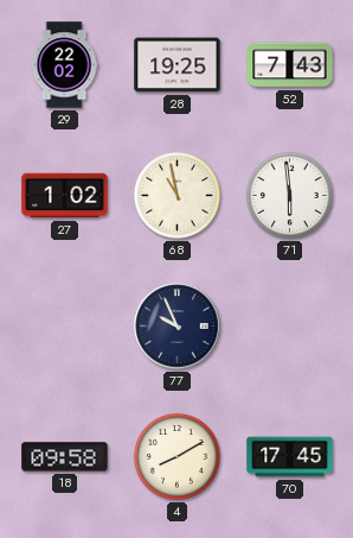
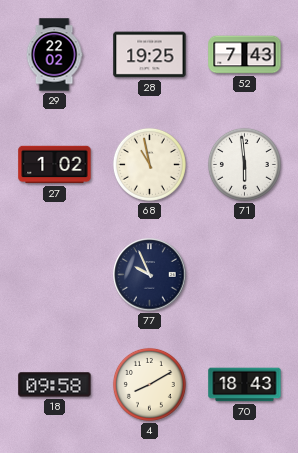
70: 17:45 -> 18:43
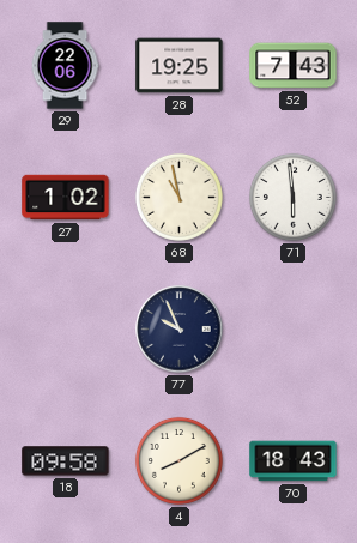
29: 22:02 -> 22:06
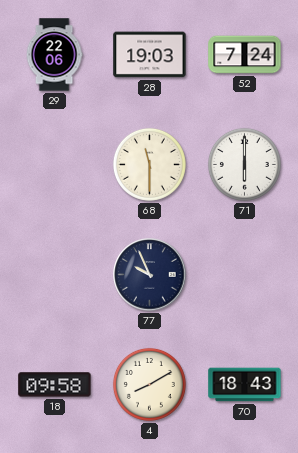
28: 19:25 -> 19:03
52: 7:43 -> 7:24
27: 1:02 -> none
68: 10:58 -> 11:30
71: 5:59 -> 6:00
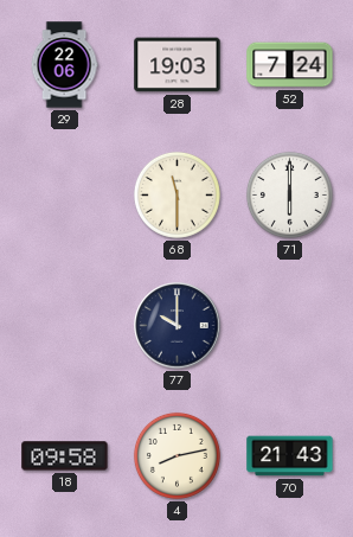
77: 9:56 -> 10:00
4: 8:10 -> 8:13
70: 18:43 -> 21:43
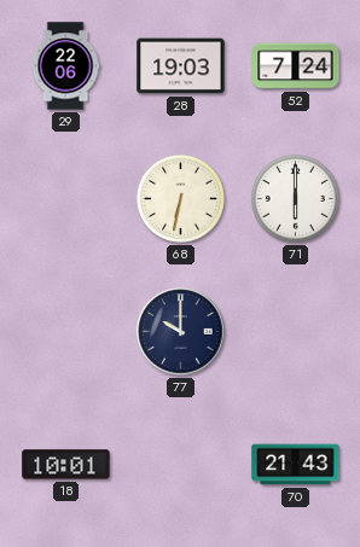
68: 11:30 -> 6:32
18: 09:58 -> 10:01
4: 8:13 -> none
